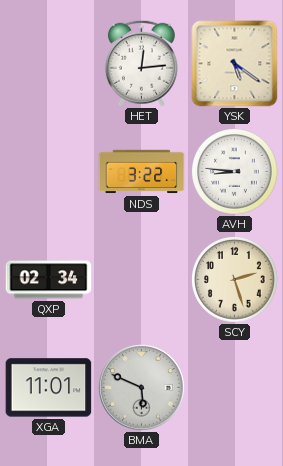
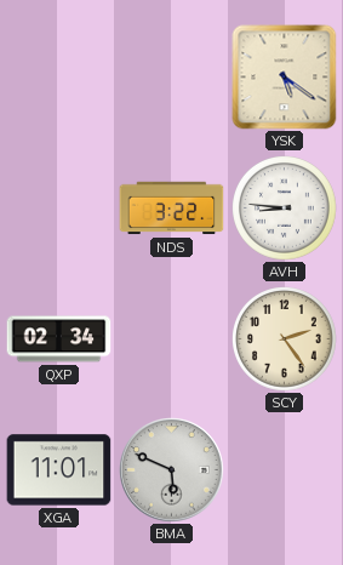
HET: 12:14 -> none
SCY: 2:27 -> 2:24
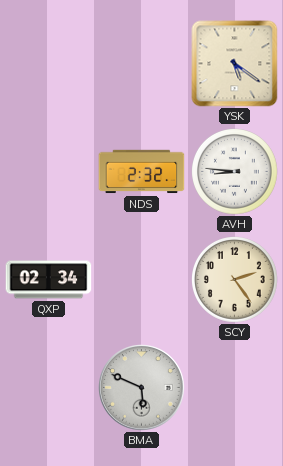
NDS: 3:22 -> 2:32
XGA: 11:01 -> none
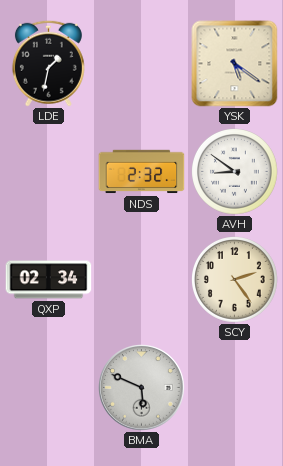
LDE: none -> 1:32
AVH: 8:46 -> 8:51
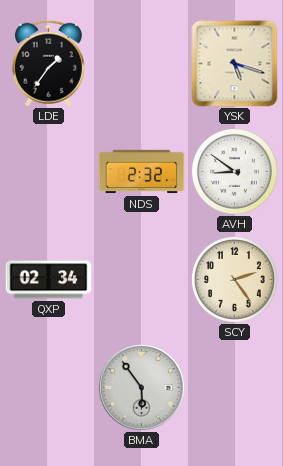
LDE: 1:32 -> 1:36
YSK: 5:21 -> 5:18
BMA: 5:49 -> 5:54
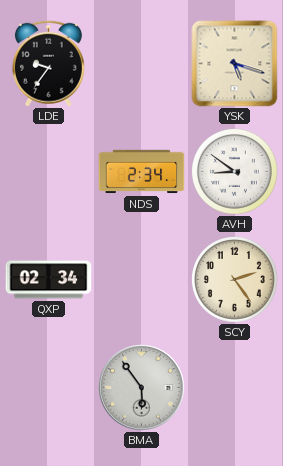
LDE: 1:36 -> 9:36
NDS: 2:32 -> 2:34
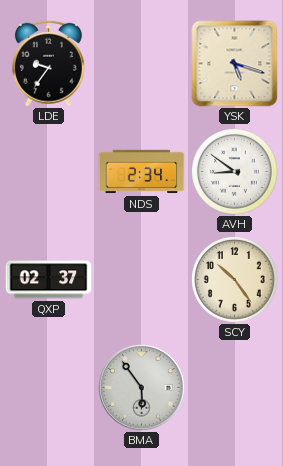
QXP: 02:34 -> 02:37
SCY: 2:24 -> 10:24
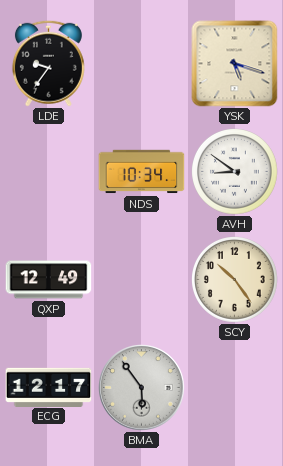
NDS: 2:34 -> 10:34
QXP: 02:37 -> 12:49
ECG: none -> 12:17
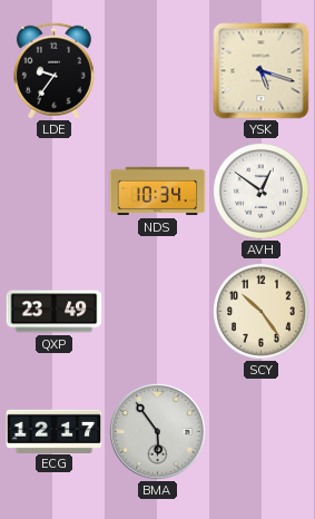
AVH: 8:51 -> 12:51
QXP: 12:49 -> 23:49
